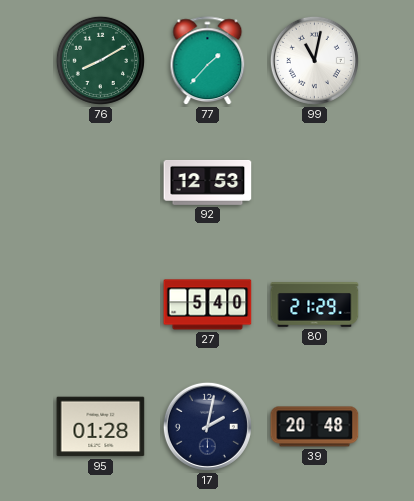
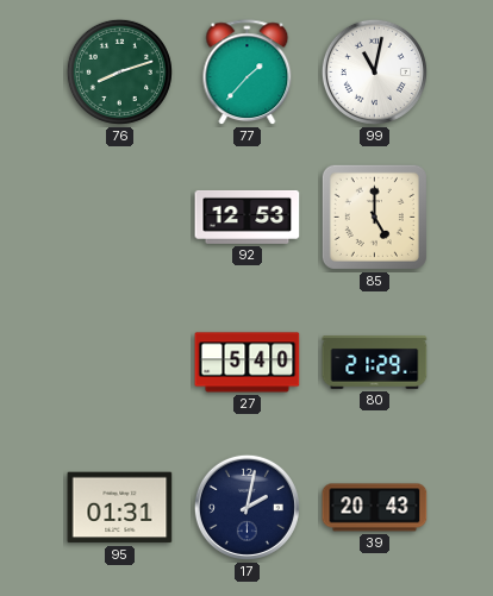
76: 8:10 -> 8:12
85: none -> 5:00
95: 01:28 -> 01:31
39: 20:48 -> 20:43
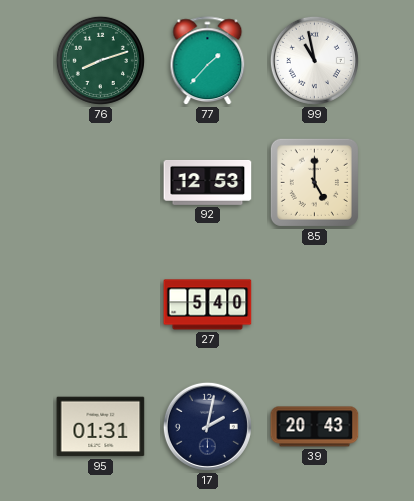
99: 11:02 -> 10:58
80: 21:29 -> none
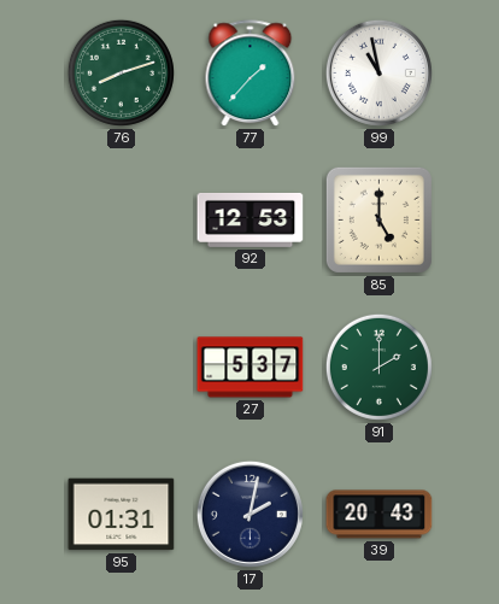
27: 5:40 -> 5:37
91: none -> 2:00
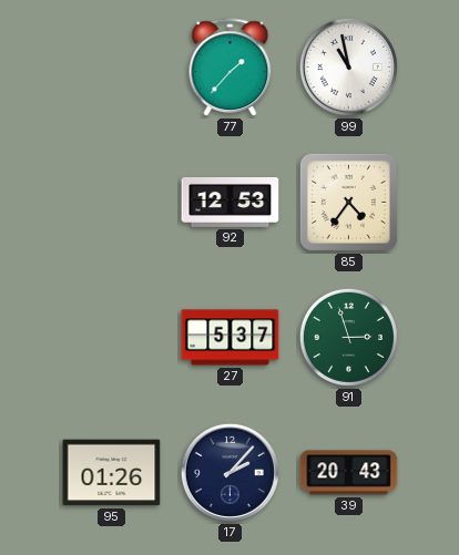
76: 8:12 -> none
85: 5:00 -> 4:36
91: 2:00 -> 2:57
95: 01:31 -> 01:26
17: 2:02 -> 2:07
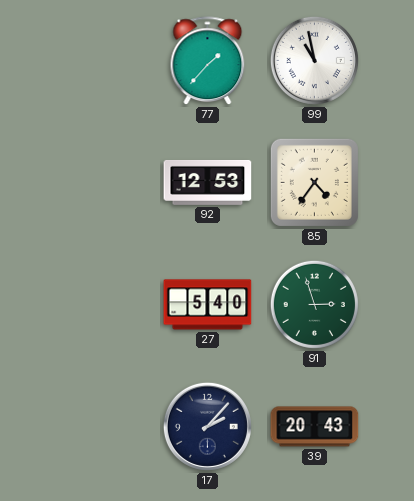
27: 5:37 -> 5:40
95: 01:26 -> none
